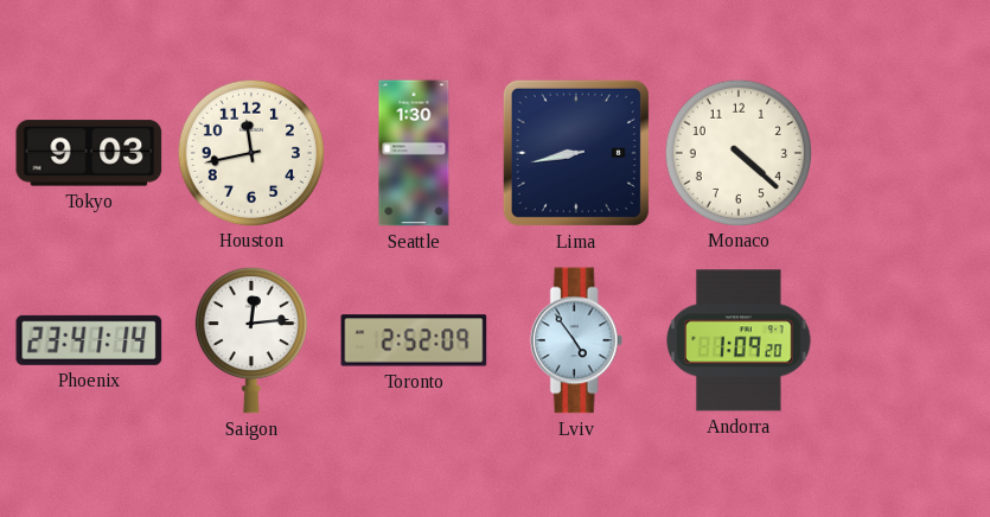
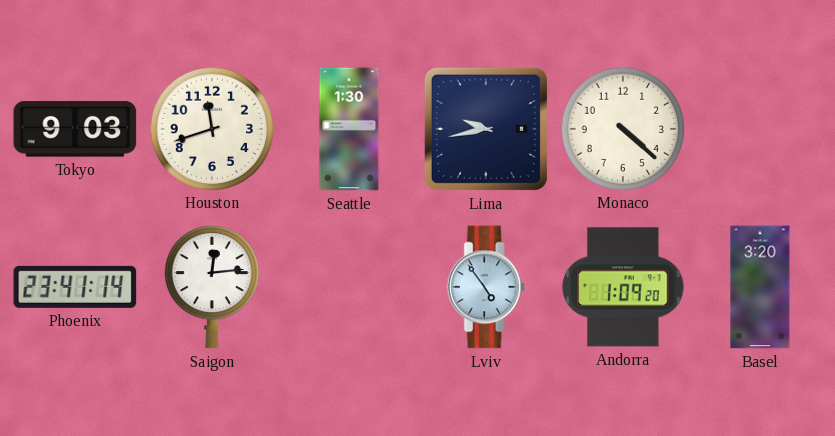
Houston: 11:43 -> 11:42
Lima: 8:43 -> 9:43
Toronto: 2:52 -> none
Basel: none -> 3:20
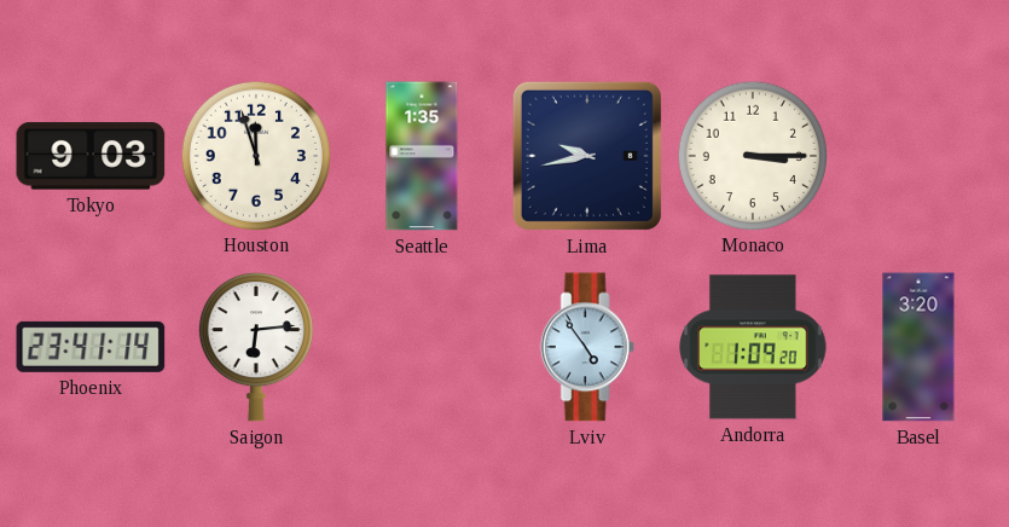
Houston: 11:42 -> 11:57
Seattle: 1:30 -> 1:35
Monaco: 4:22 -> 3:15
Saigon: 12:14 -> 6:14
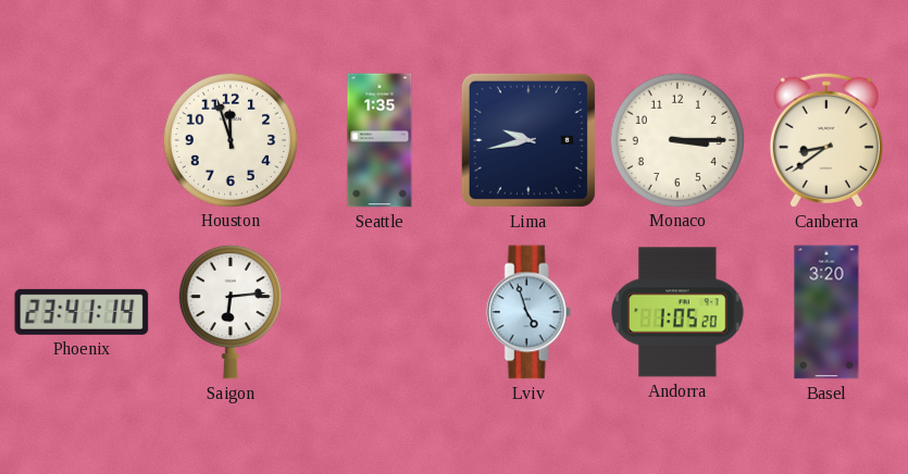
Tokyo: 9:03 -> none
Canberra: none -> 8:39
Lviv: 4:54 -> 4:57
Andorra: 1:09 -> 1:05
